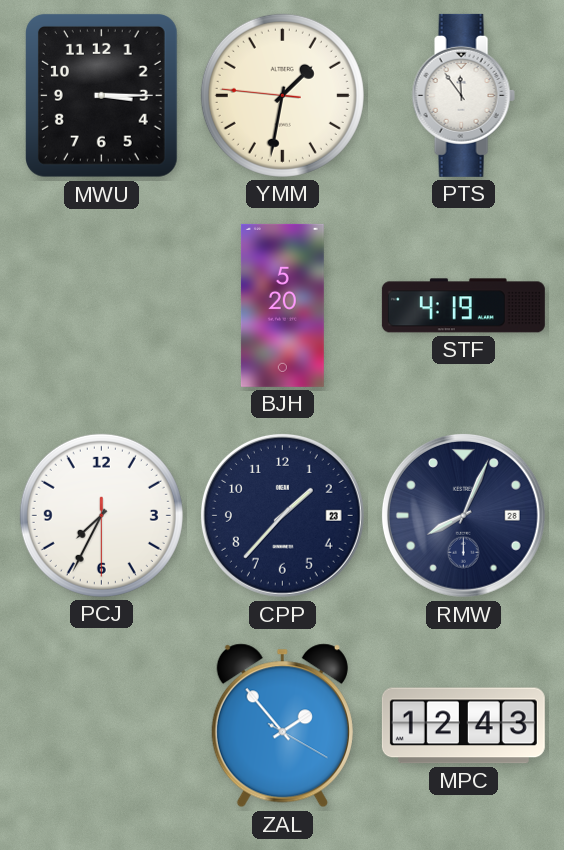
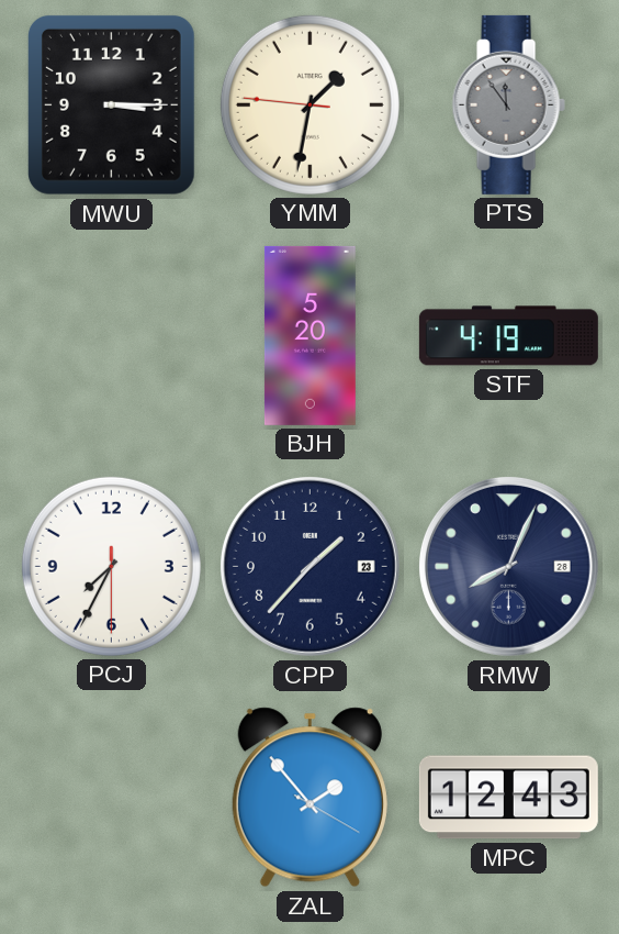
PTS dial: white -> grey
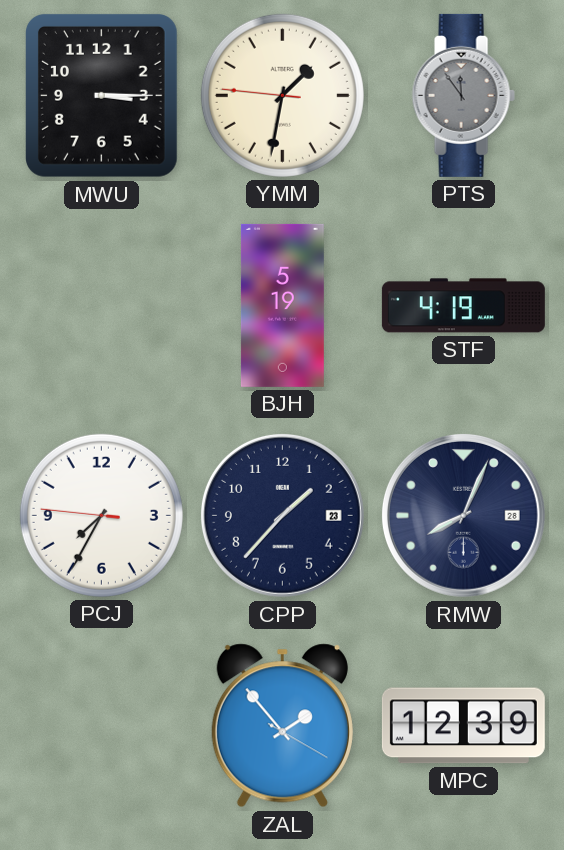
BJH: 5:20 -> 5:19
PCJ: 7:34:30 -> 7:34:46
MPC: 12:43 -> 12:39
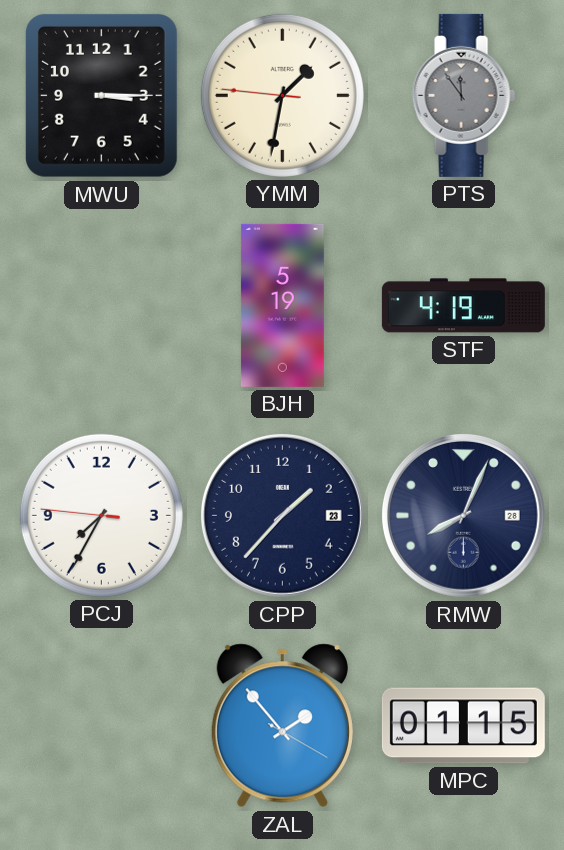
MPC: 12:39 -> 01:15
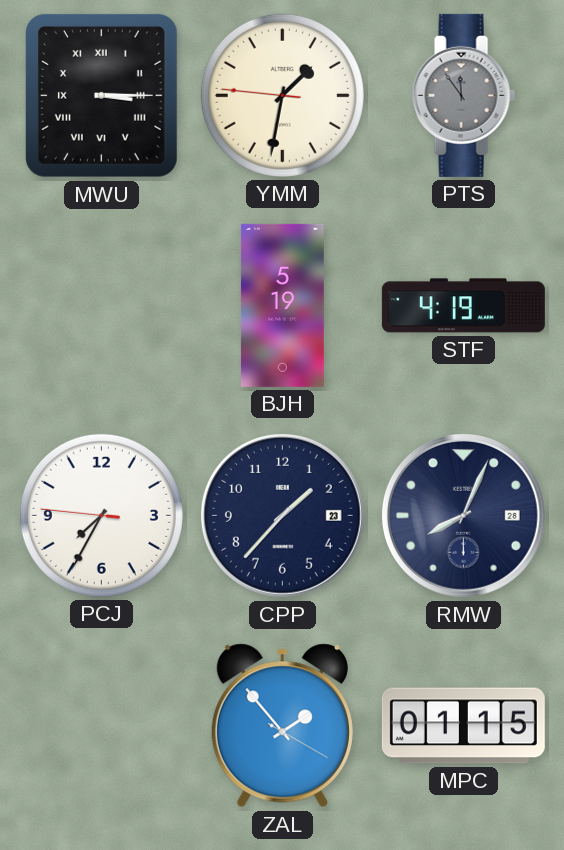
MWU numerals: Arabic -> Roman
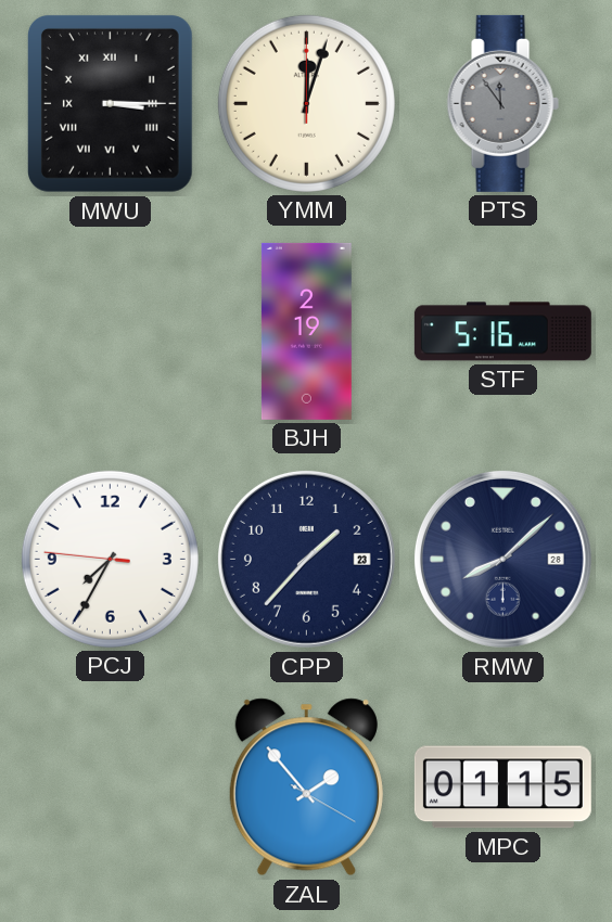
YMM: 1:31 -> 12:03
BJH: 5:19 -> 2:19
STF: 4:19 -> 5:16
RMW: 8:04 -> 8:08
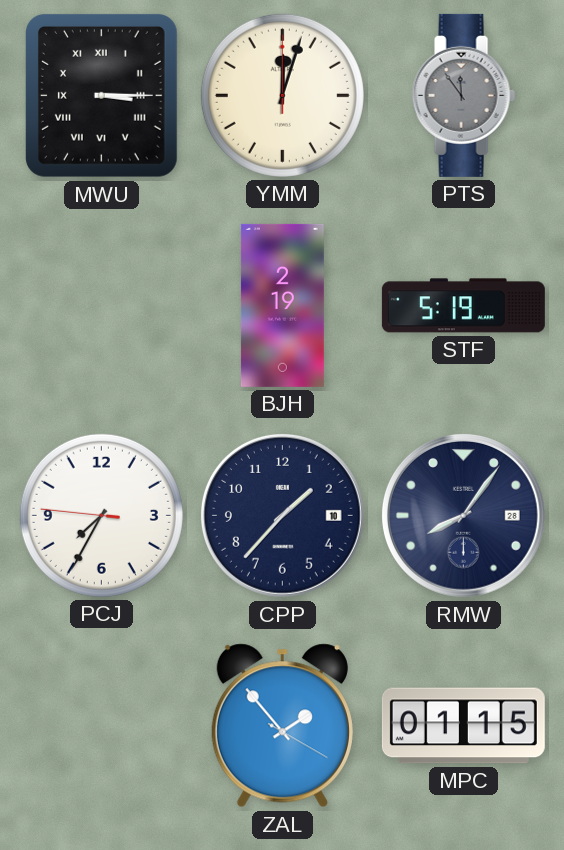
STF: 5:16 -> 5:19
CPP date: 23 -> 10
RMW: 8:08 -> 8:06
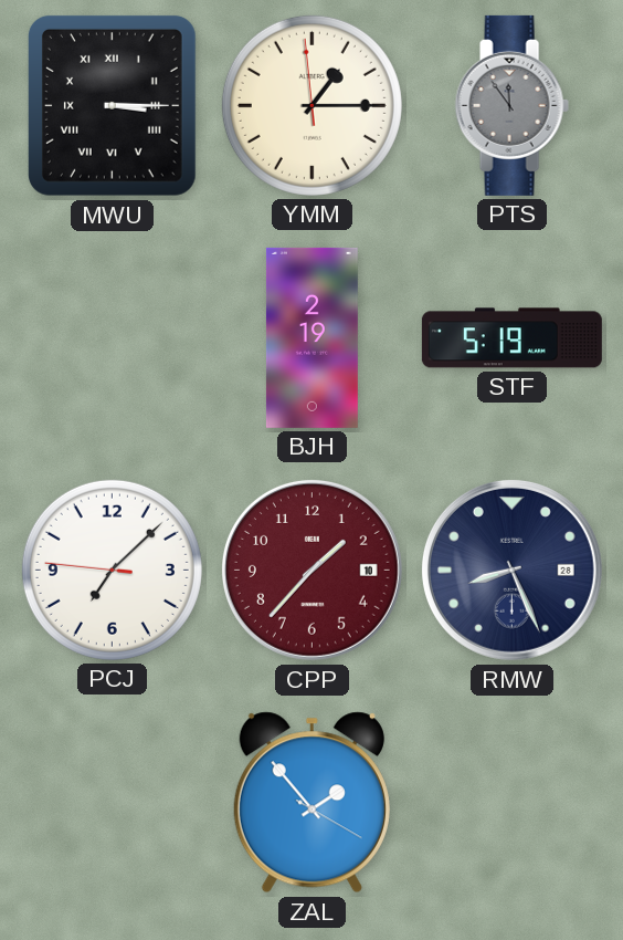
YMM: 12:03 -> 1:14
PCJ: 7:34 -> 7:07
CPP dial: navy -> burgundy
RMW: 8:06 -> 8:26
MPC: 01:15 -> none
